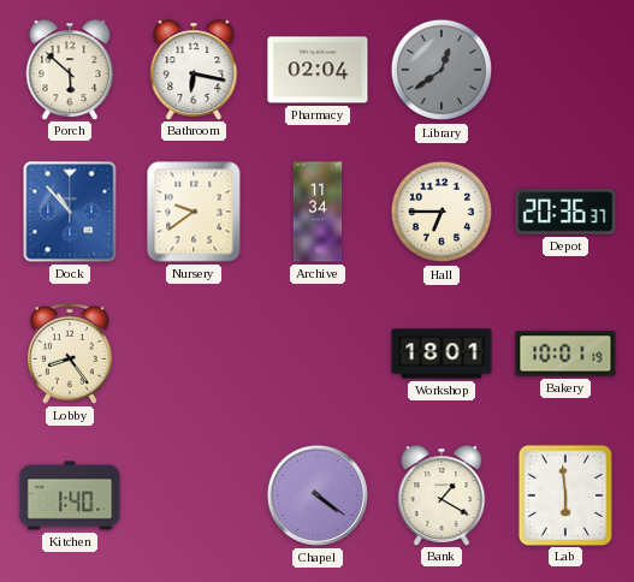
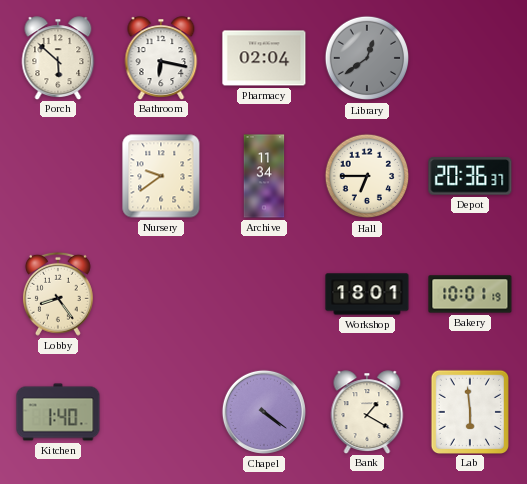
Dock: 10:53 -> none
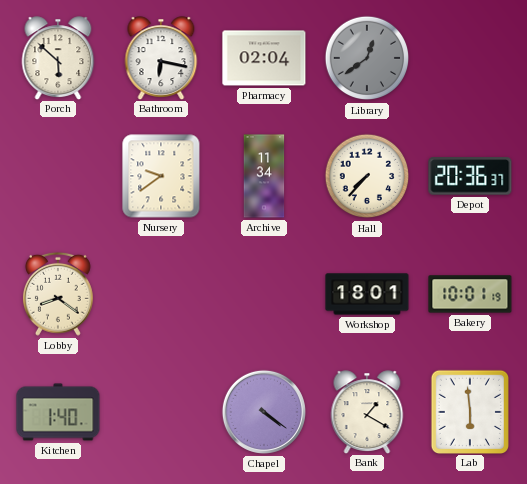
Hall: 6:45 -> 7:37
Lobby: 8:24 -> 8:21
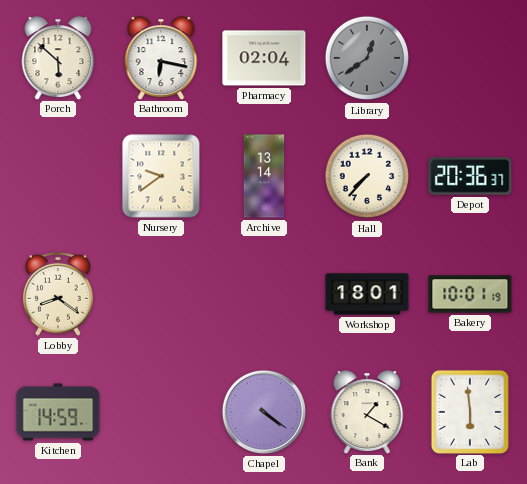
Archive: 11:34 -> 13:14
Kitchen: 1:40 -> 14:59
